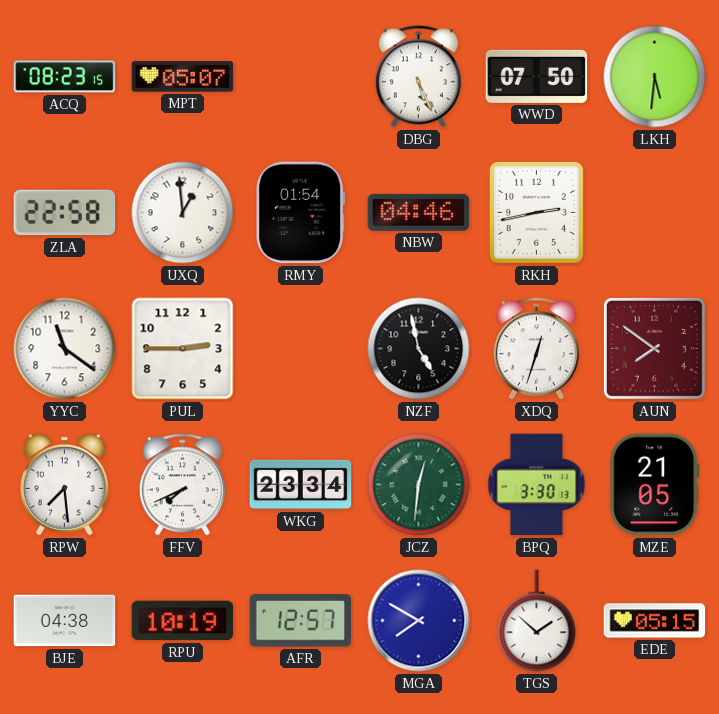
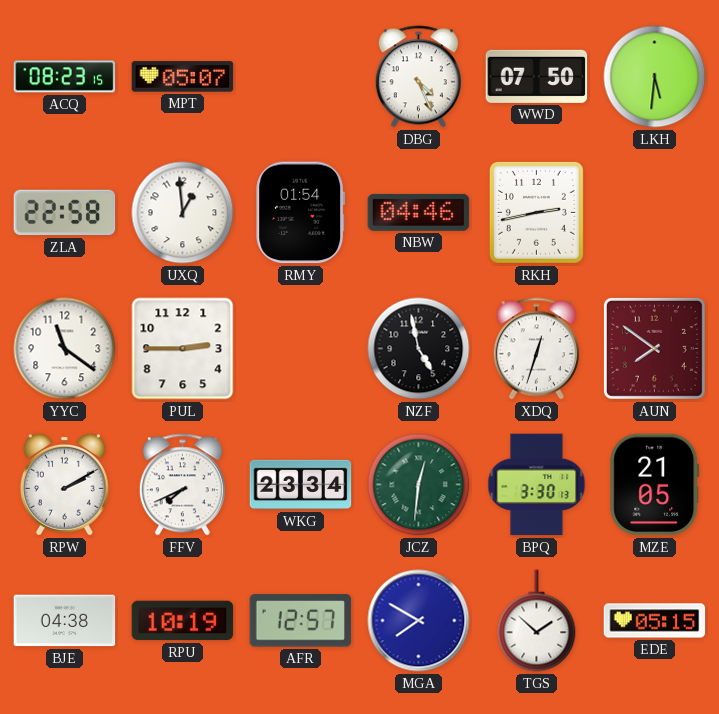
DBG: 5:26 -> 4:26
RPW: 7:29 -> 2:10
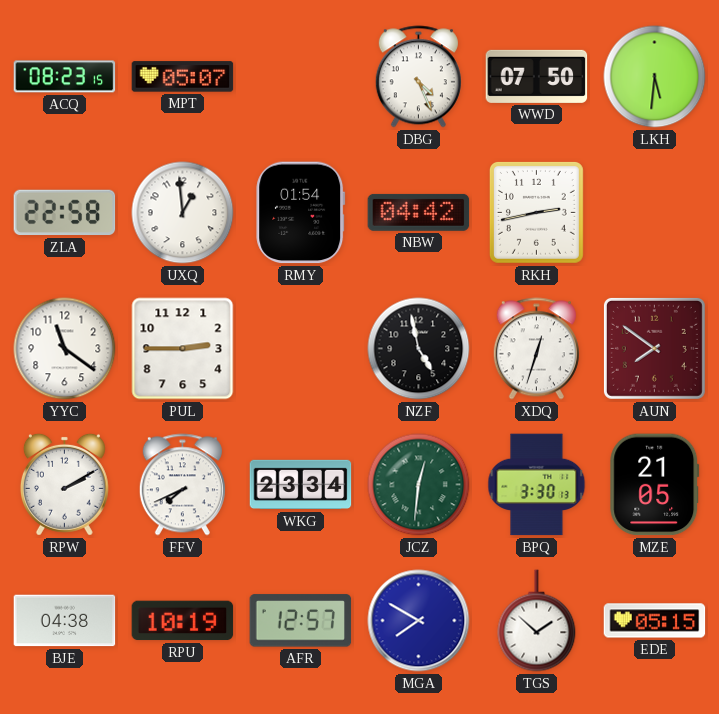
NBW: 04:46 -> 04:42
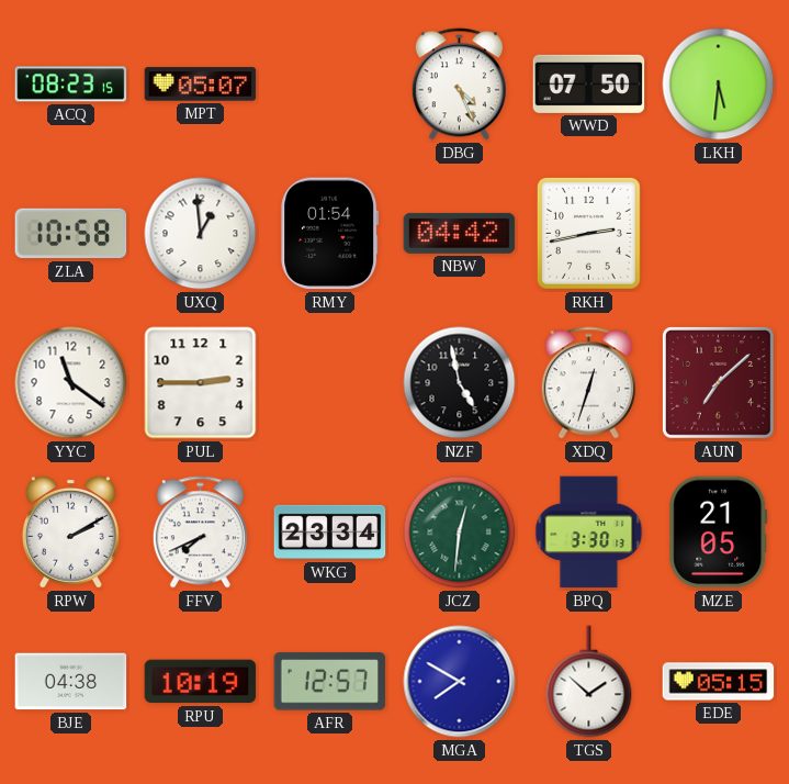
ZLA: 22:58 -> 10:58
AUN: 7:51 -> 7:08
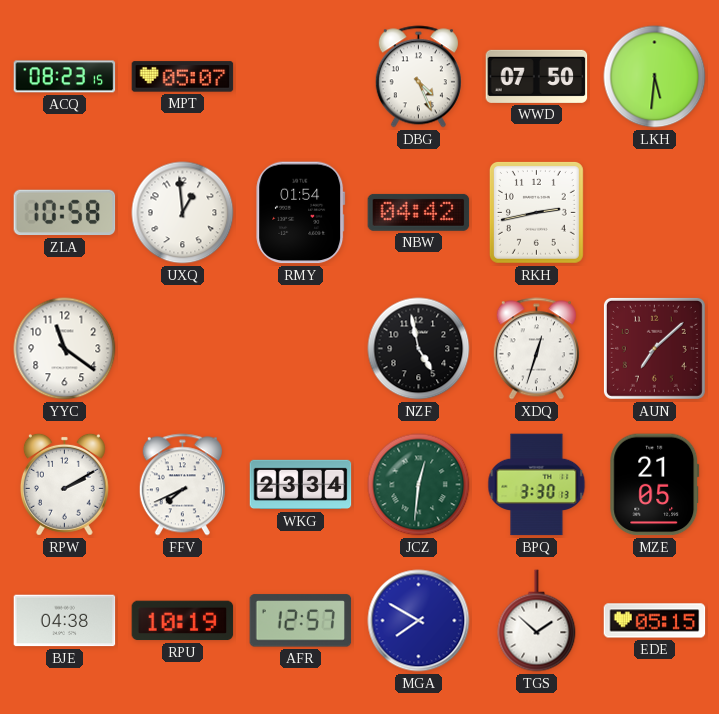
PUL: 2:45 -> none
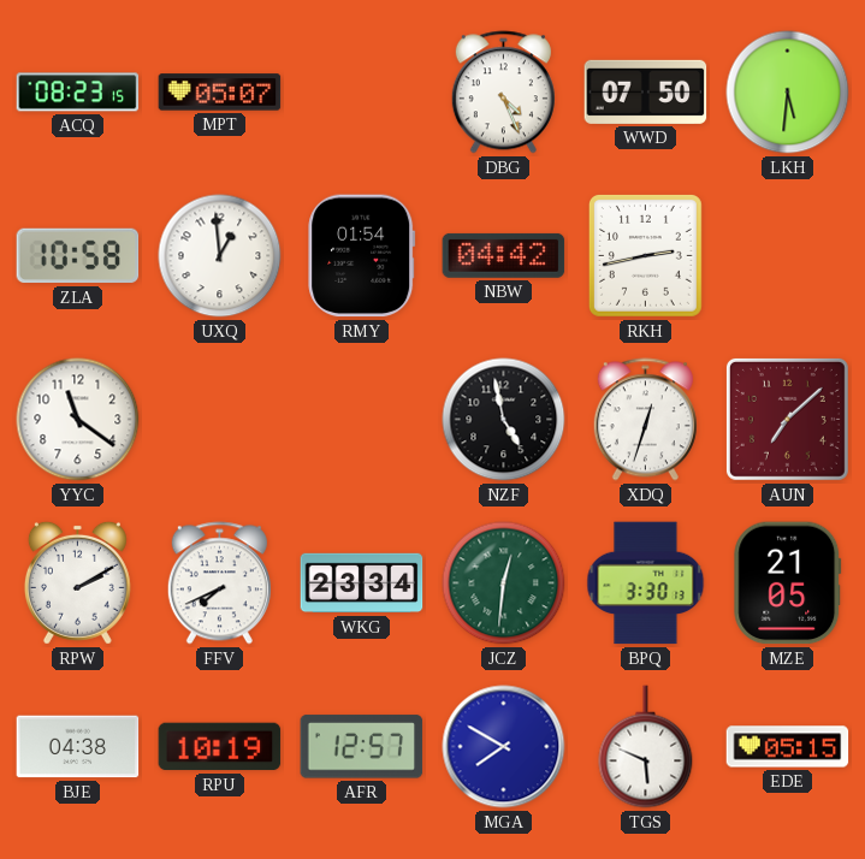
TGS: 1:52 -> 5:49
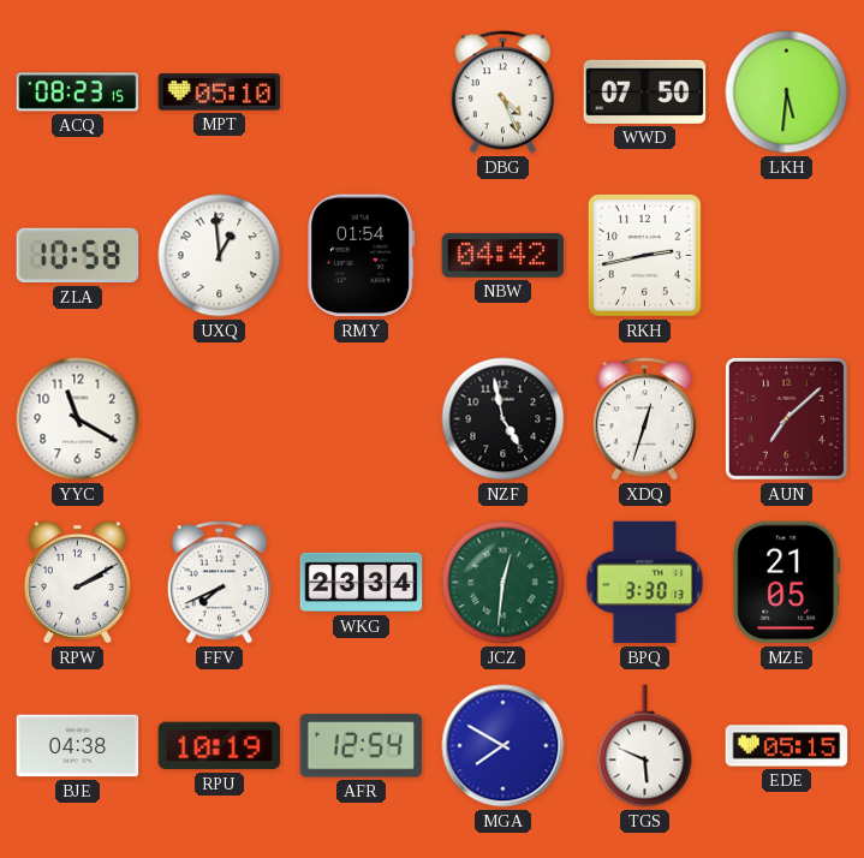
MPT: 05:07 -> 05:10
YYC: 11:21 -> 11:20
AFR: 12:57 -> 12:54
